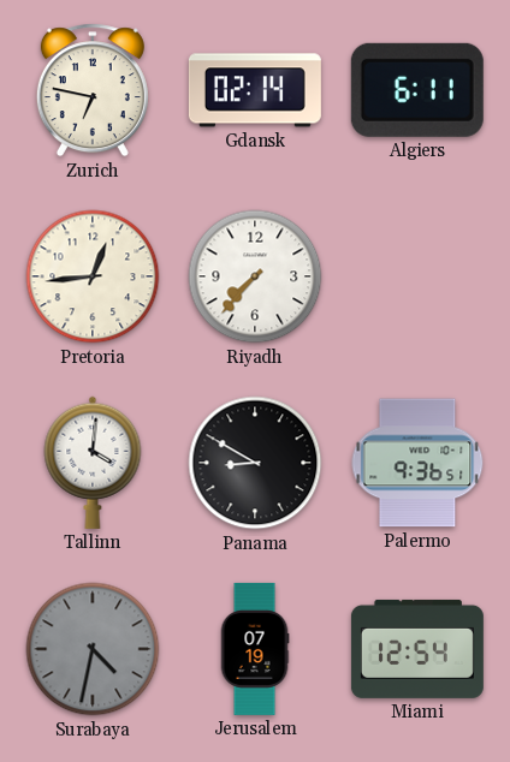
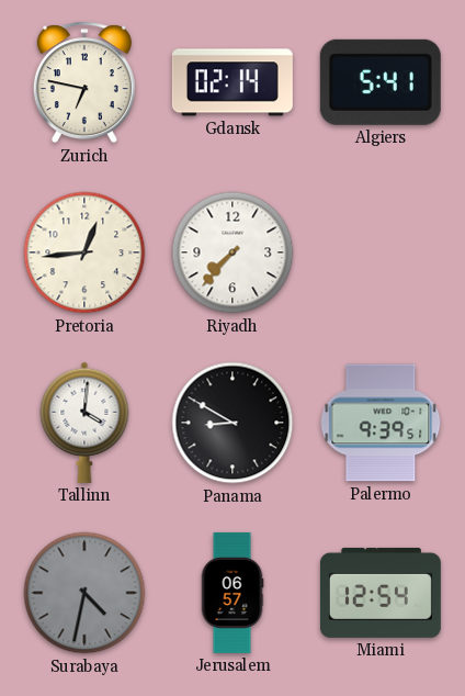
Algiers: 6:11 -> 5:41
Palermo: 9:36 -> 9:39
Jerusalem: 07:19 -> 06:57
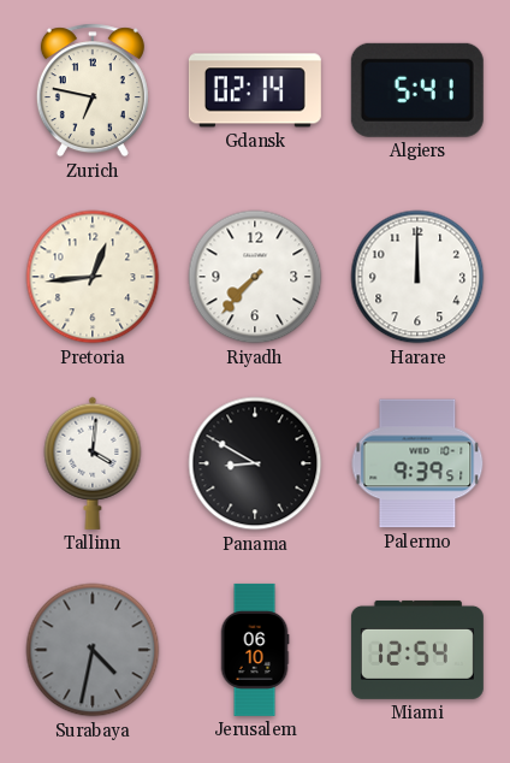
Harare: none -> 12:00
Jerusalem: 06:57 -> 06:10
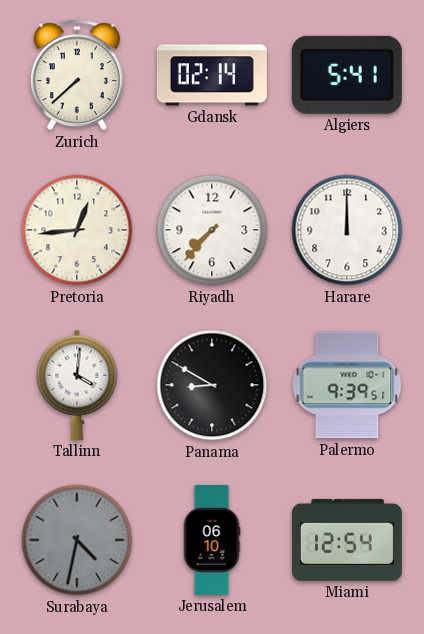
Zurich: 6:47 -> 7:38
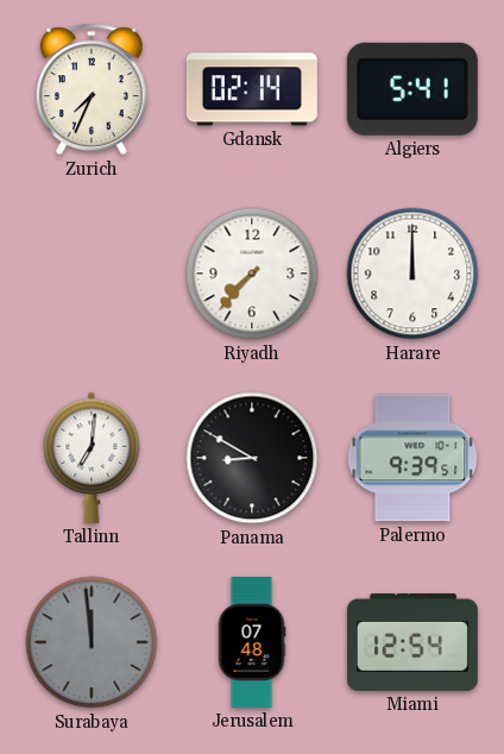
Zurich: 7:38 -> 7:34
Pretoria: 12:44 -> none
Tallinn: 4:01 -> 7:01
Surabaya: 4:32 -> 11:59
Jerusalem: 06:10 -> 07:48
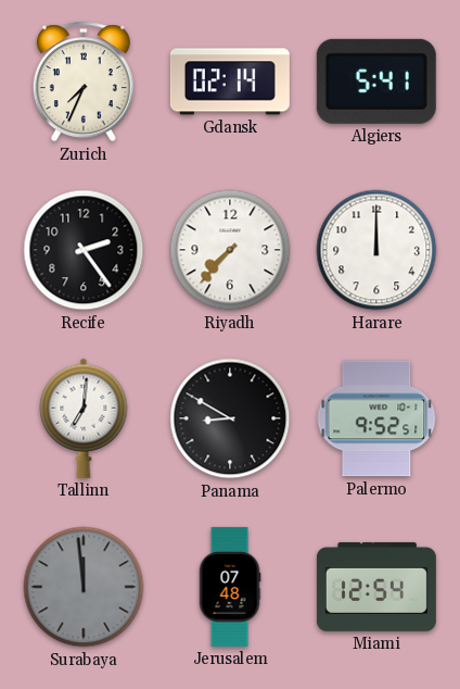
Recife: none -> 2:24
Palermo: 9:39 -> 9:52
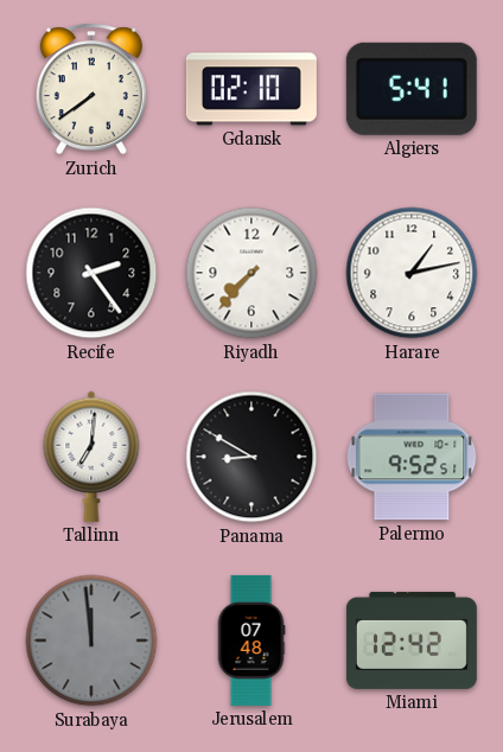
Zurich: 7:34 -> 7:39
Gdansk: 02:14 -> 02:10
Harare: 12:00 -> 1:13
Miami: 12:54 -> 12:42
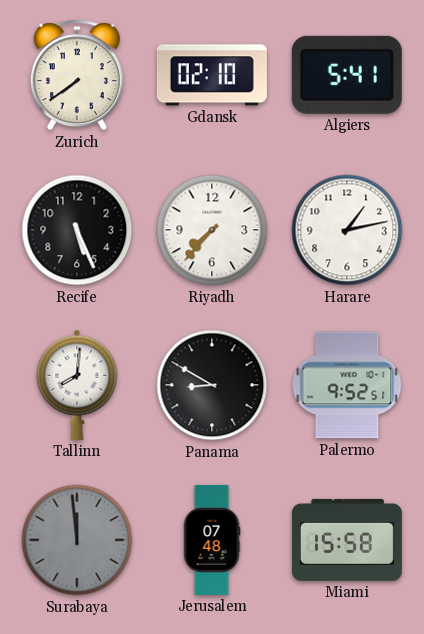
Recife: 2:24 -> 5:26
Tallinn: 7:01 -> 8:01
Miami: 12:42 -> 15:58
